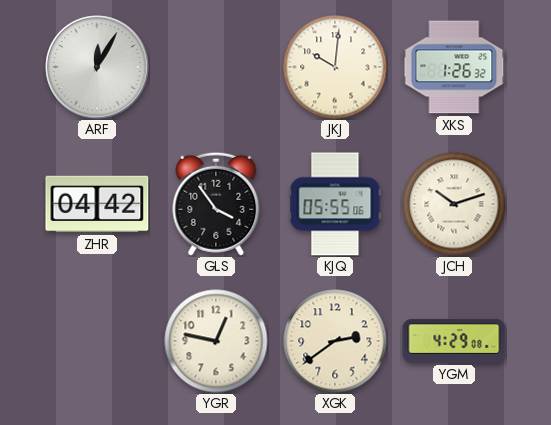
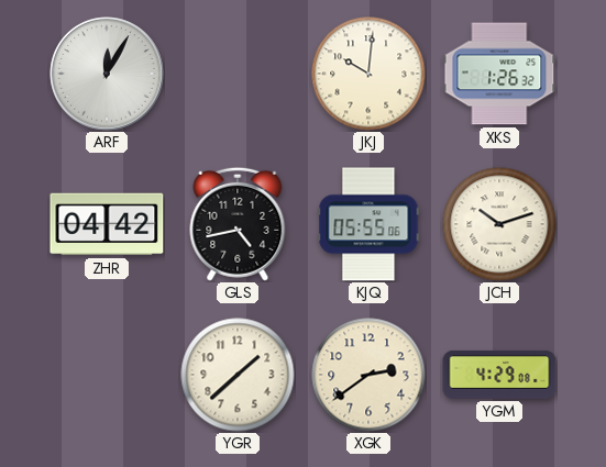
GLS: 3:54 -> 4:43
YGR: 12:47 -> 1:38
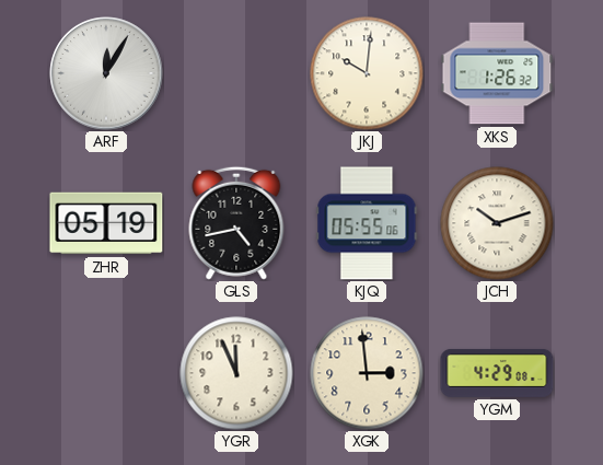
ZHR: 04:42 -> 05:19
YGR: 1:38 -> 11:56
XGK: 2:39 -> 2:59
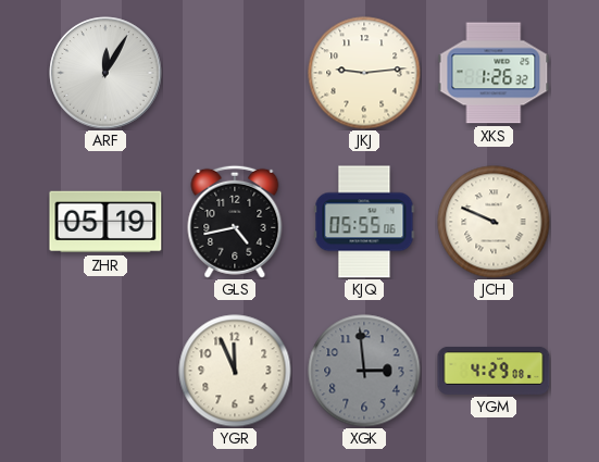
JKJ: 10:01 -> 9:14
JCH: 10:12 -> 9:49
XGK dial: cream -> grey
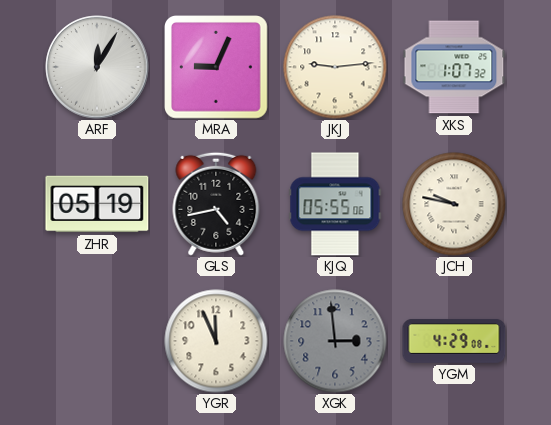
MRA: none -> 9:04
XKS: 1:26 -> 1:07
JCH: 9:49 -> 9:47
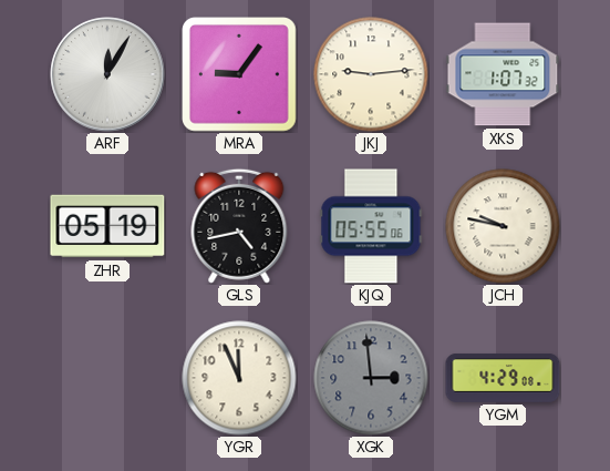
MRA: 9:04 -> 9:06
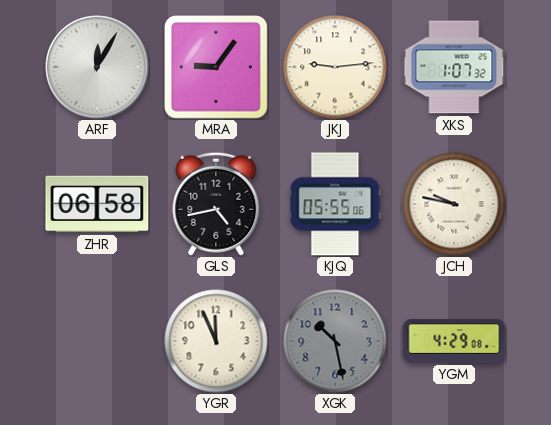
ZHR: 05:19 -> 06:58
XGK: 2:59 -> 10:28
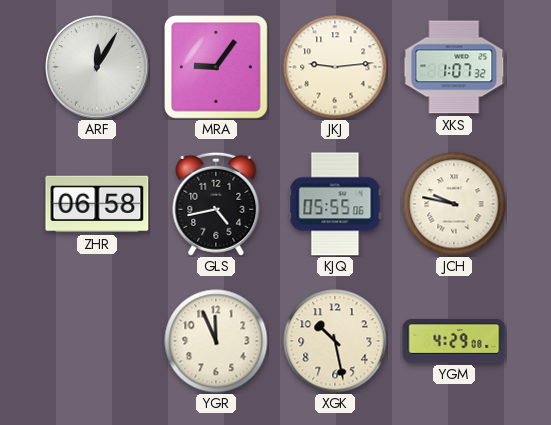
XGK dial: grey -> cream
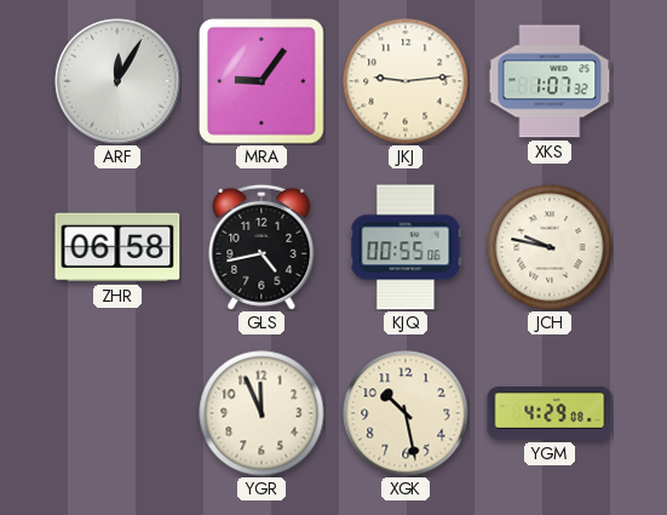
KJQ: 05:55 -> 00:55
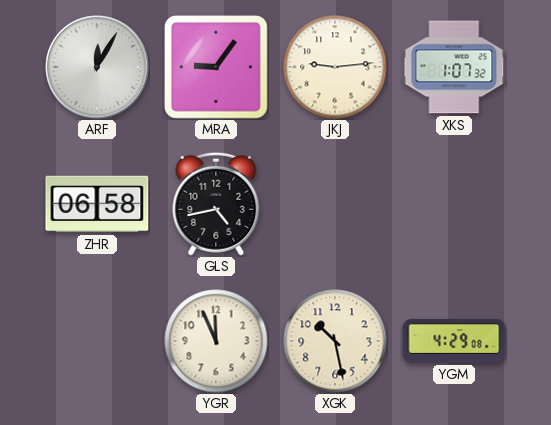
KJQ: 00:55 -> none
JCH: 9:47 -> none
